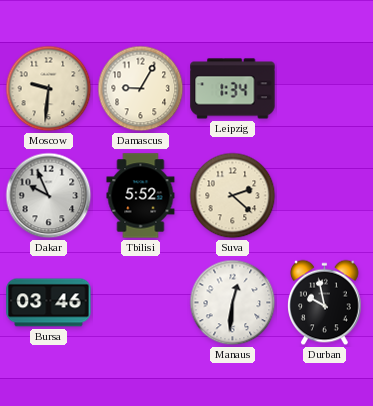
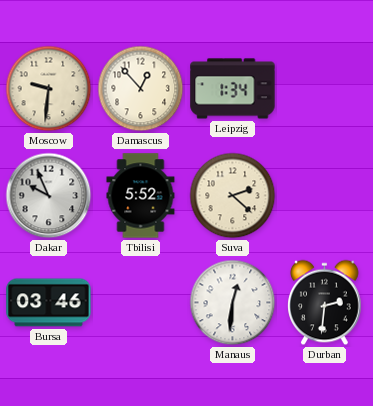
Damascus: 9:05 -> 12:53
Durban: 9:58 -> 2:31
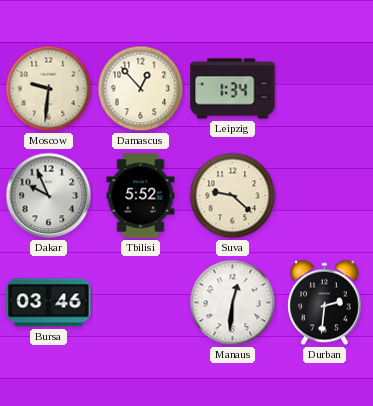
Suva: 2:22 -> 9:22
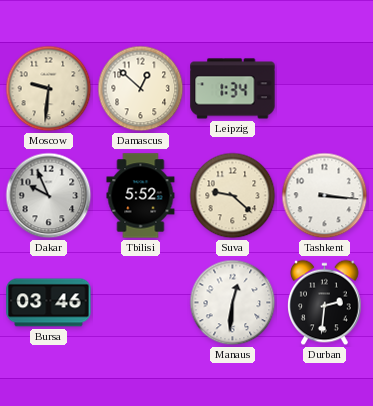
Damascus: 12:53 -> 12:52
Tashkent: none -> 3:16
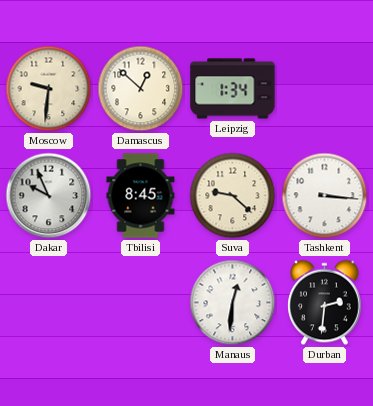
Tbilisi: 5:52 -> 8:45
Bursa: 03:46 -> none
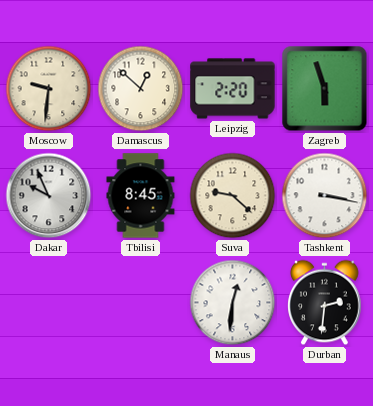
Leipzig: 1:34 -> 2:20
Zagreb: none -> 5:57
Tashkent: 3:16 -> 3:17
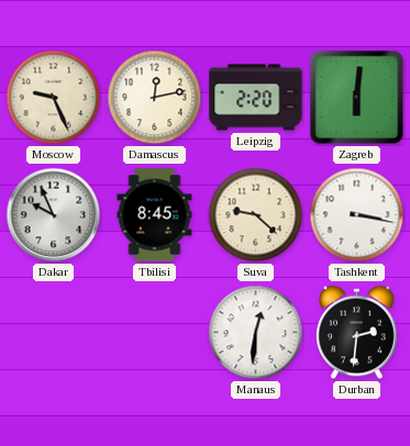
Moscow: 9:31 -> 9:26
Damascus: 12:52 -> 12:13
Zagreb: 5:57 -> 6:01
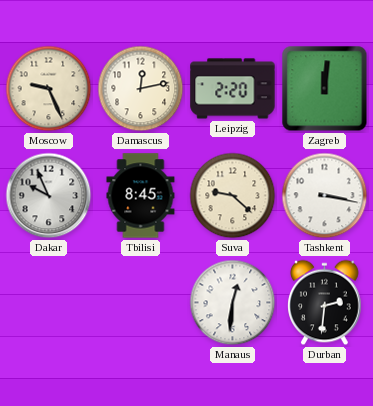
Zagreb: 6:01 -> 12:01
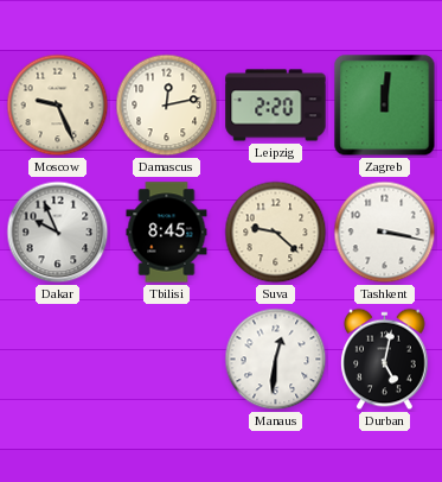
Durban: 2:31 -> 5:02
